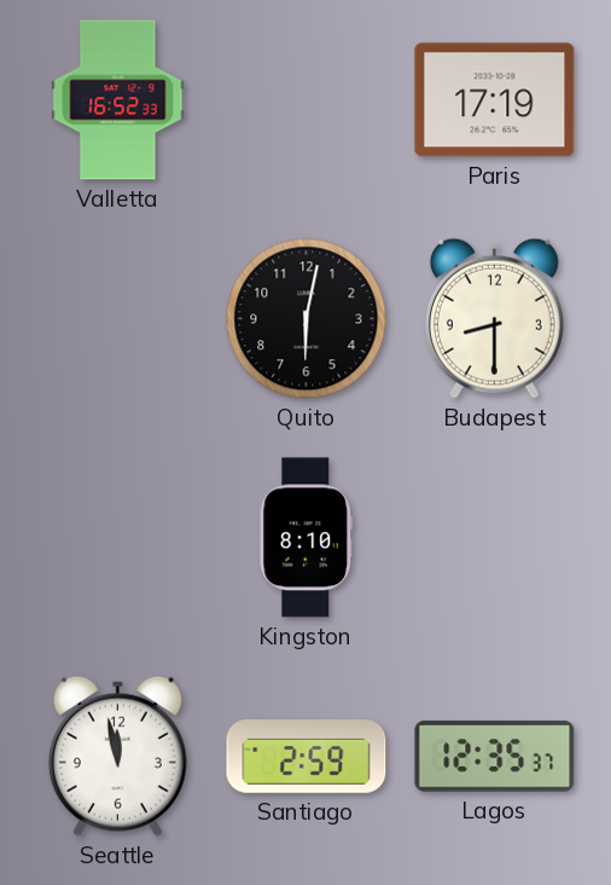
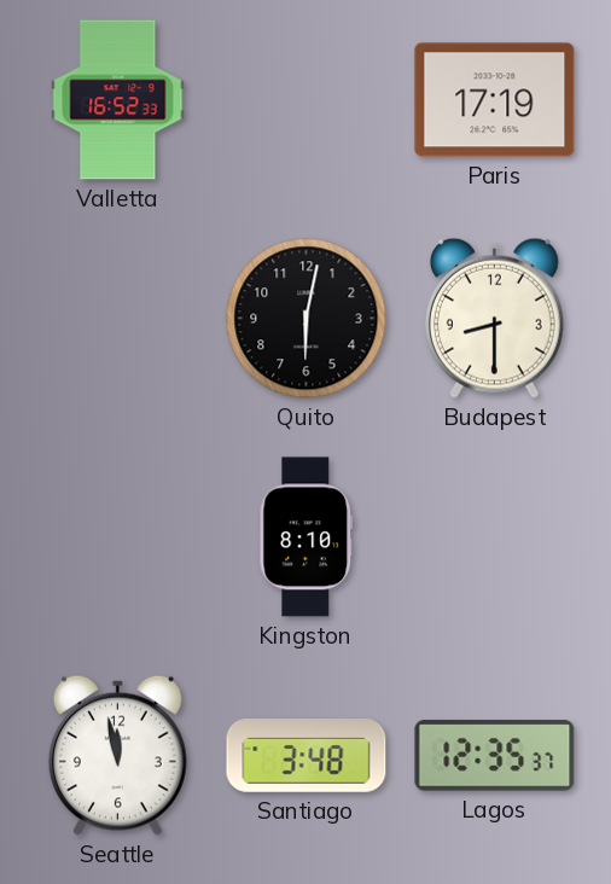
Santiago: 2:59 -> 3:48
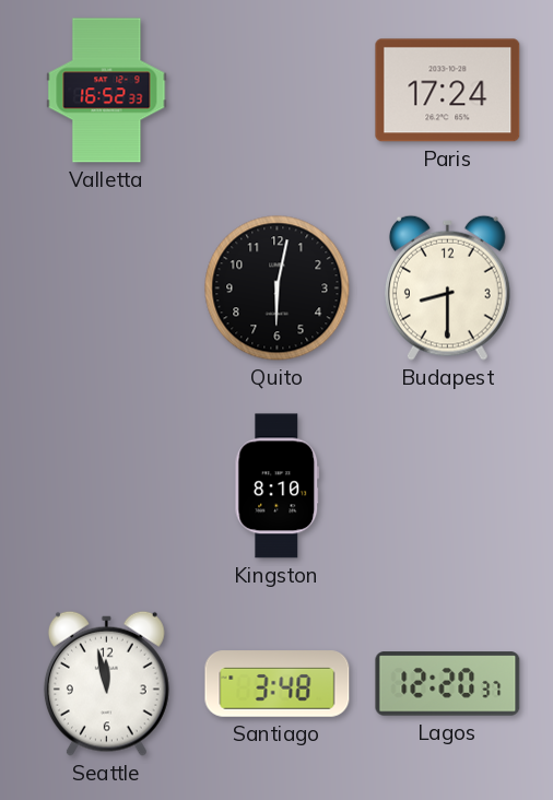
Paris: 17:19 -> 17:24
Lagos: 12:35 -> 12:20
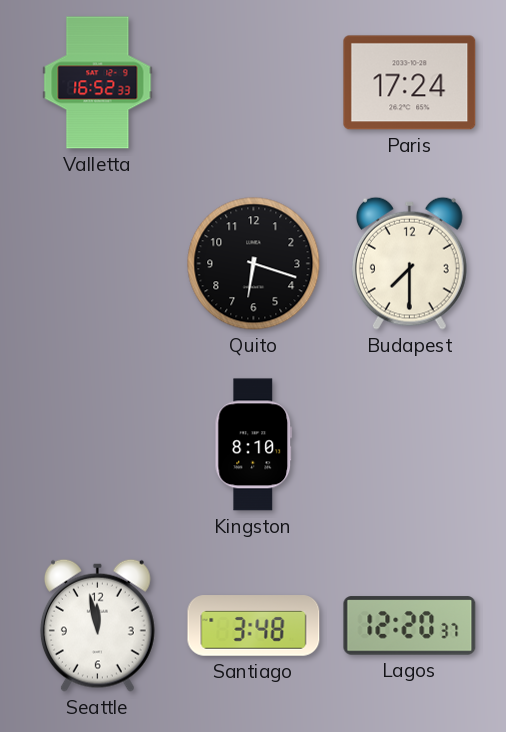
Quito: 6:02 -> 6:18
Budapest: 8:30 -> 7:30
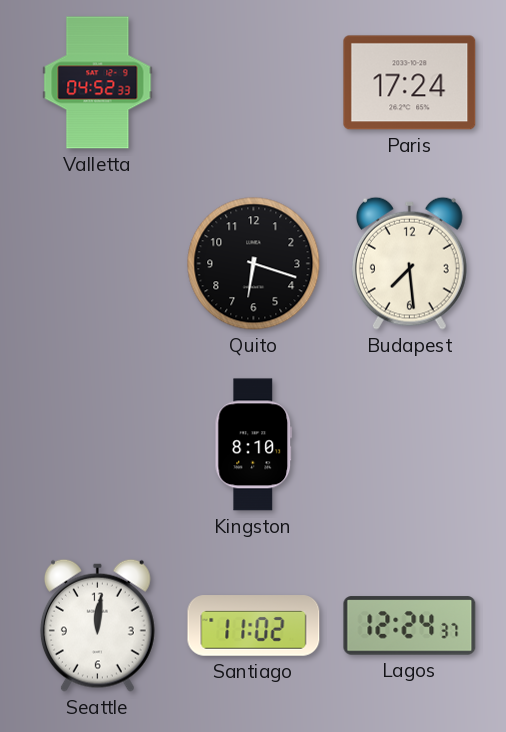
Valletta: 16:52 -> 04:52
Budapest: 7:30 -> 7:29
Seattle: 11:58 -> 12:01
Santiago: 3:48 -> 11:02
Lagos: 12:20 -> 12:24
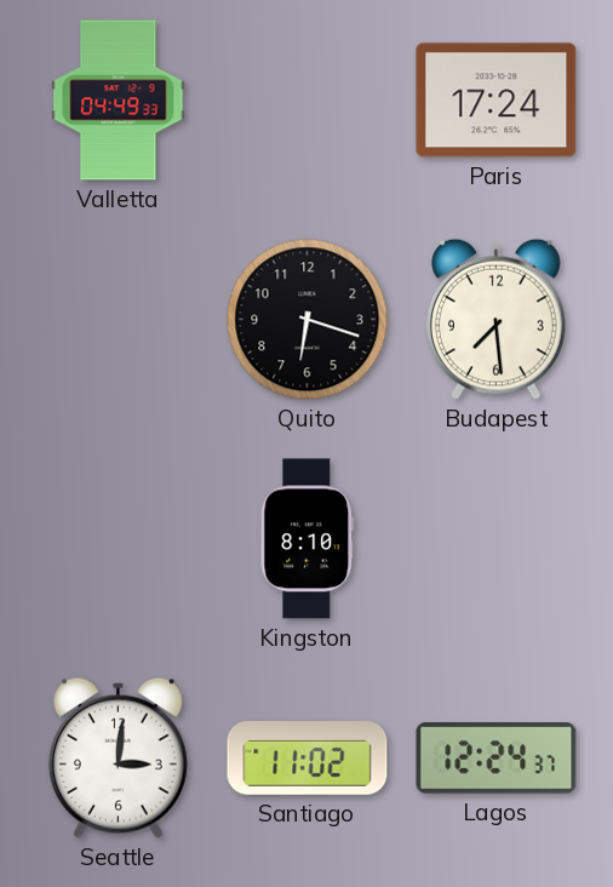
Valletta: 04:52 -> 04:49
Seattle: 12:01 -> 3:01
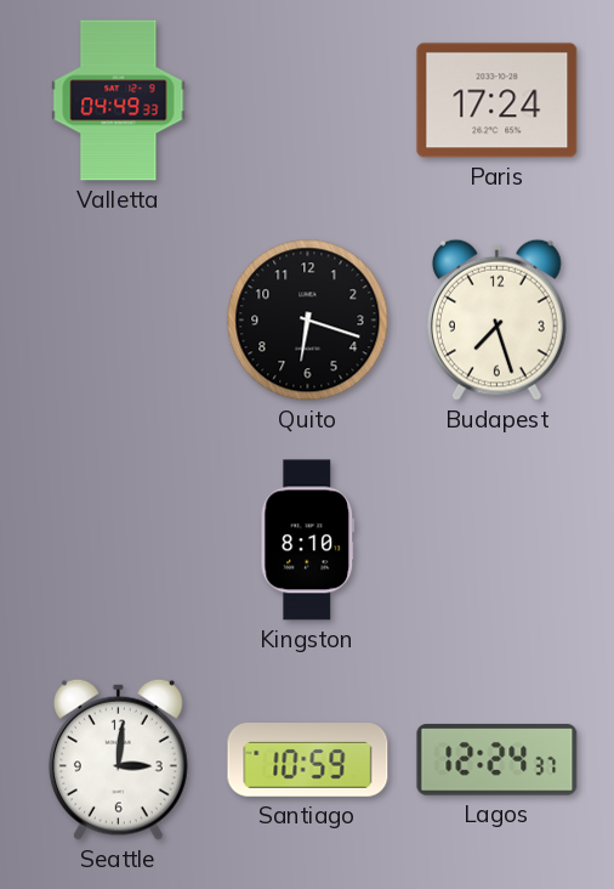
Budapest: 7:29 -> 7:27
Santiago: 11:02 -> 10:59
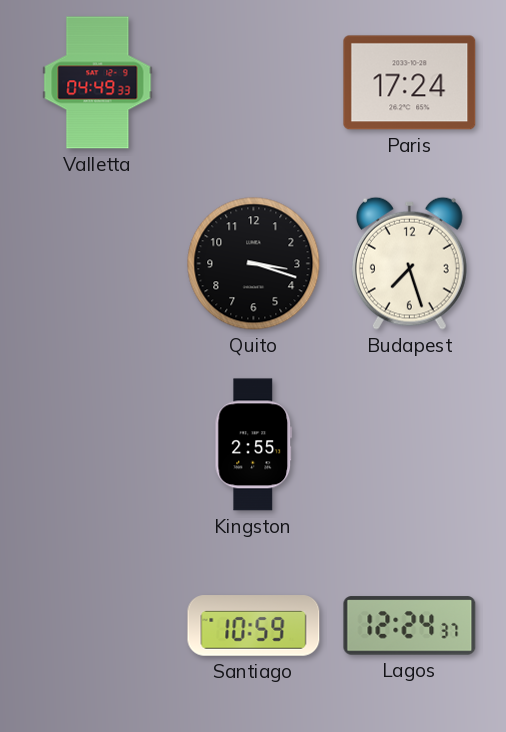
Quito: 6:18 -> 3:18
Kingston: 8:10 -> 2:55
Seattle: 3:01 -> none
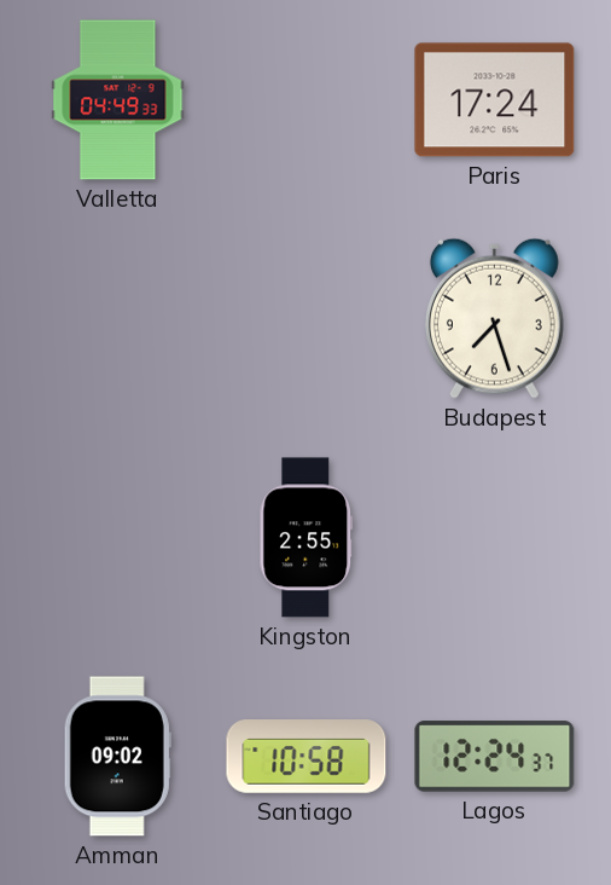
Quito: 3:18 -> none
Amman: none -> 09:02
Santiago: 10:59 -> 10:58
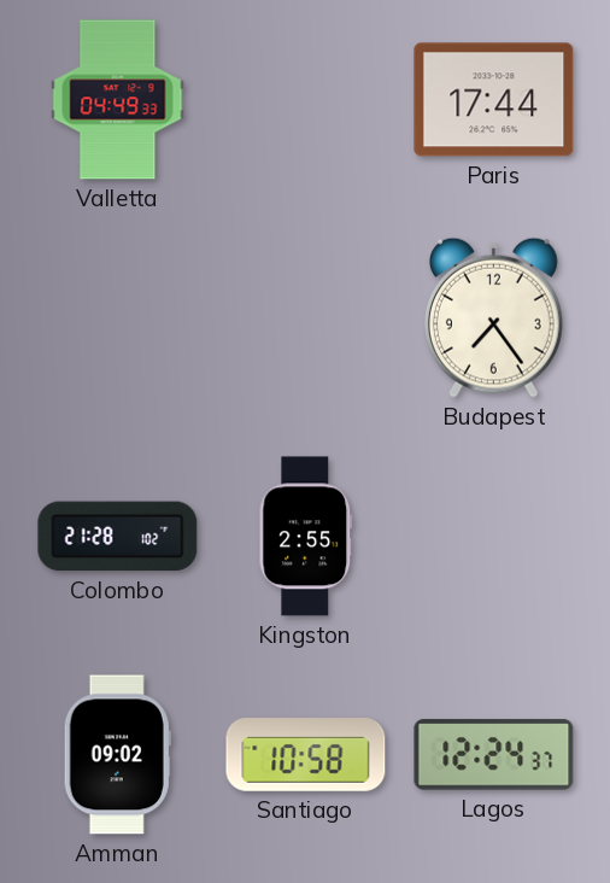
Paris: 17:24 -> 17:44
Budapest: 7:27 -> 7:24
Colombo: none -> 21:28
